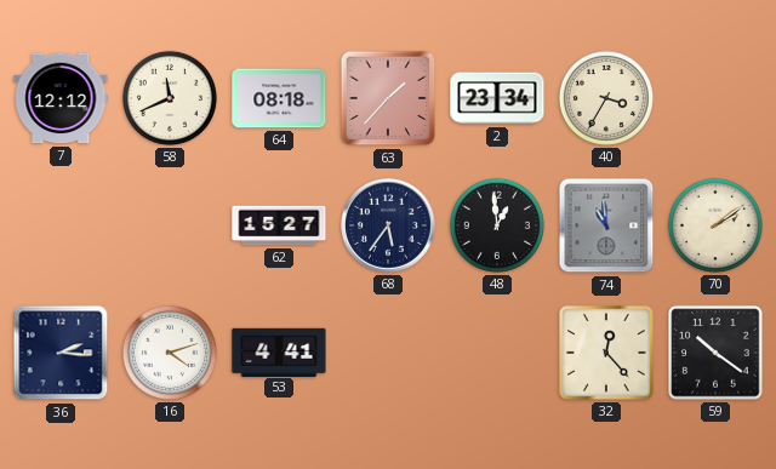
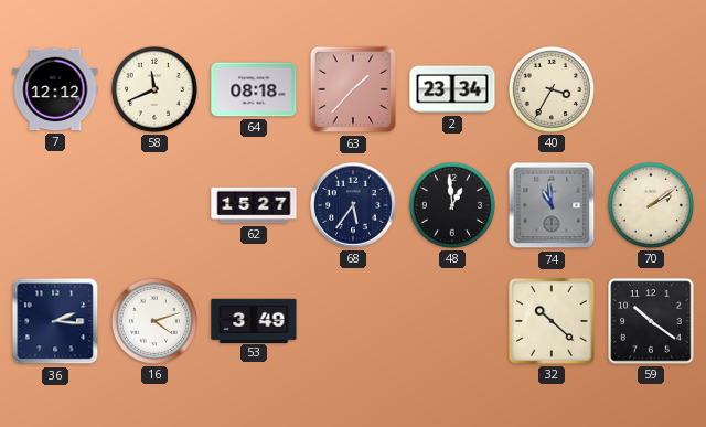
53: 4:41 -> 3:49
32: 12:23 -> 10:22
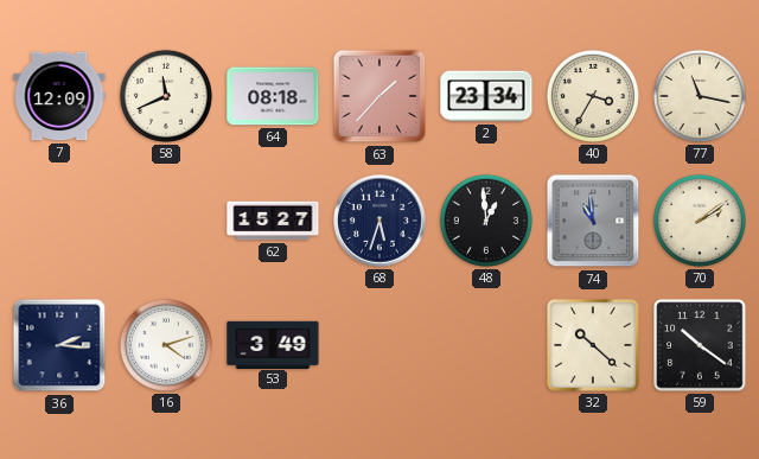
7: 12:12 -> 12:09
77: none -> 11:17
68: 5:36 -> 5:33
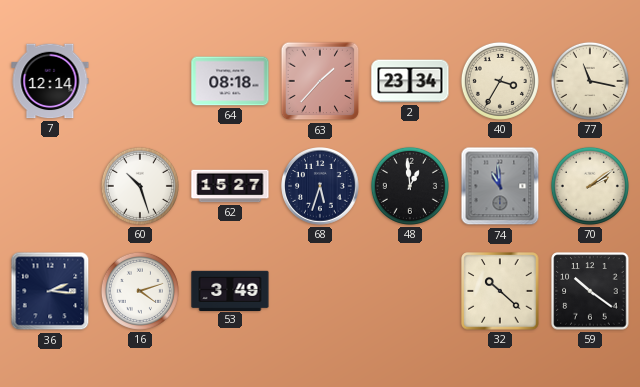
7: 12:09 -> 12:14
58: 11:41 -> none
60: none -> 10:27
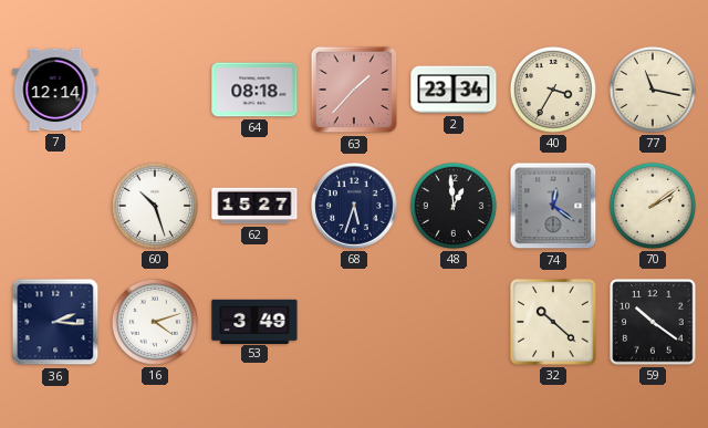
74: 10:59 -> 12:21
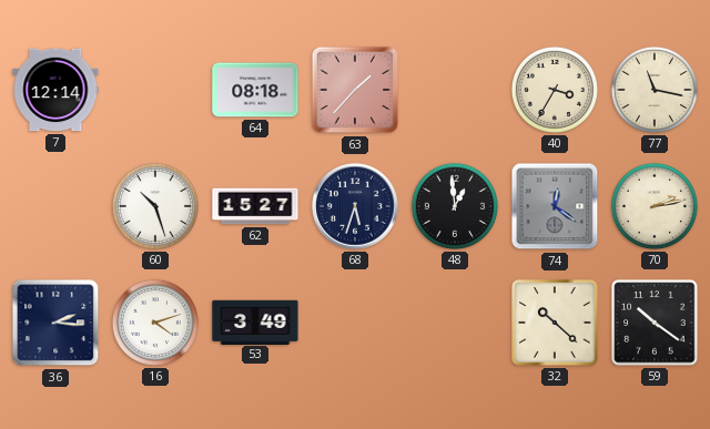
2: 23:34 -> none
70: 2:09 -> 2:13
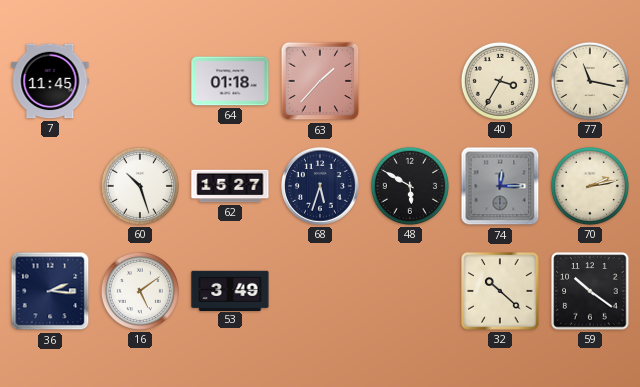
7: 12:14 -> 11:45
64: 08:18 -> 01:18
48: 12:59 -> 5:50
74: 12:21 -> 12:15
16: 4:12 -> 5:09
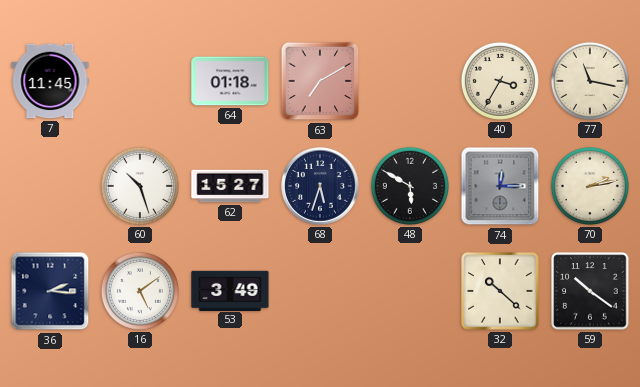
63: 1:37 -> 7:10
